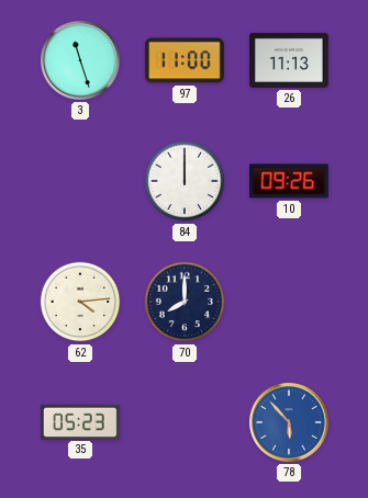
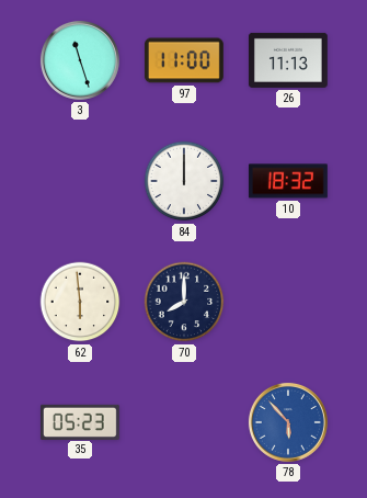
10: 09:26 -> 18:32
62: 4:14 -> 5:59
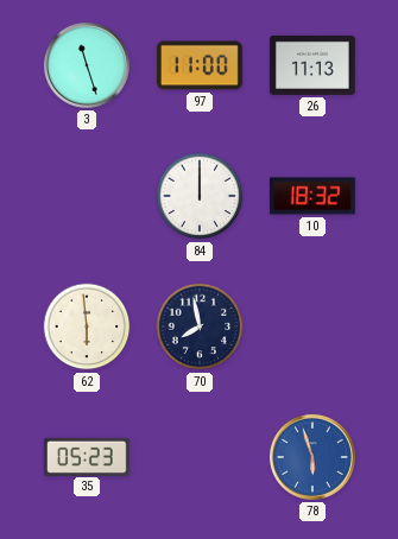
70: 8:00 -> 7:58
78: 5:53 -> 5:57
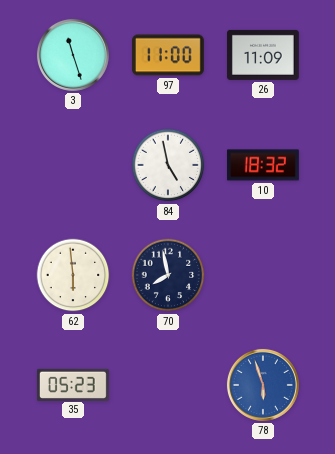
26: 11:13 -> 11:09
84: 12:00 -> 4:58
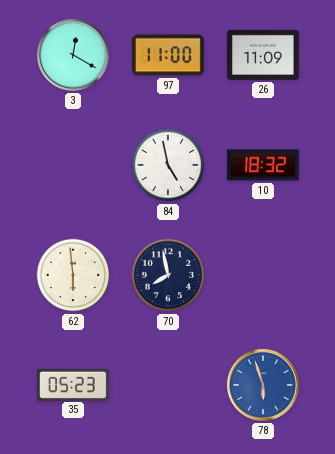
3: 11:27 -> 12:20
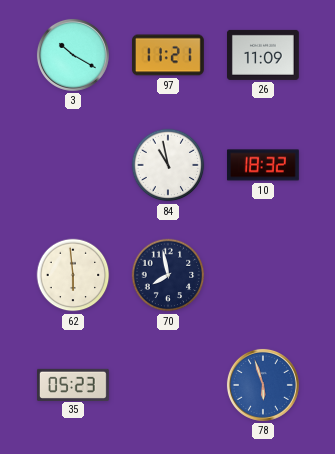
3: 12:20 -> 10:20
97: 11:00 -> 11:21
84: 4:58 -> 10:58
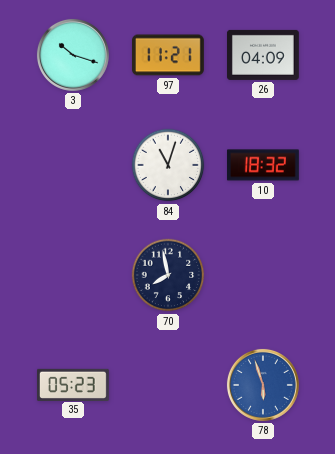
3: 10:20 -> 10:18
26: 11:09 -> 04:09
84: 10:58 -> 11:03
62: 5:59 -> none
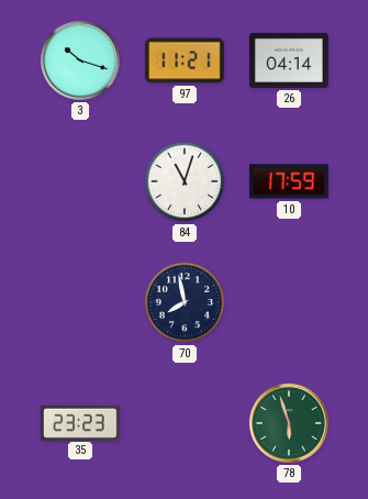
26: 04:09 -> 04:14
10: 18:32 -> 17:59
35: 05:23 -> 23:23
78 dial: blue -> green
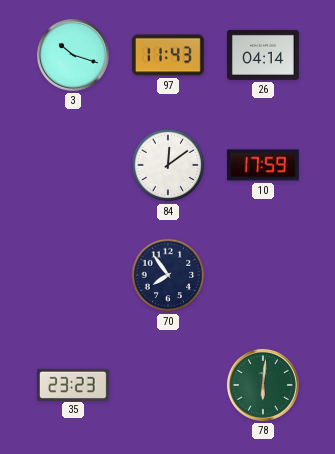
97: 11:21 -> 11:43
84: 11:03 -> 12:09
70: 7:58 -> 7:54
78: 5:57 -> 6:01
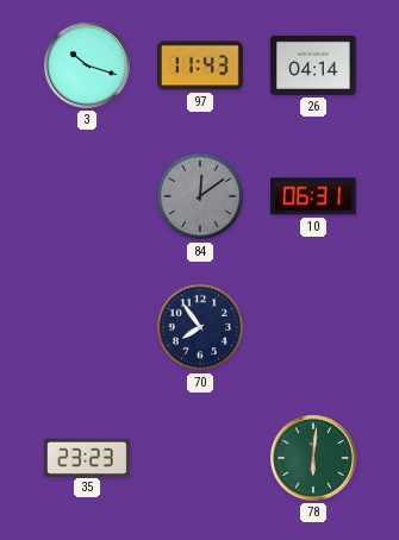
84 dial: white -> grey
10: 17:59 -> 06:31
